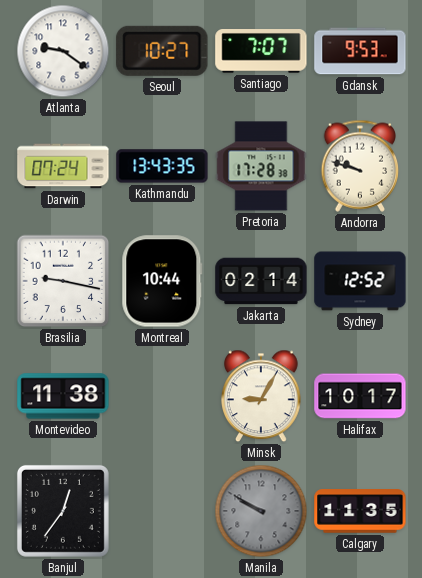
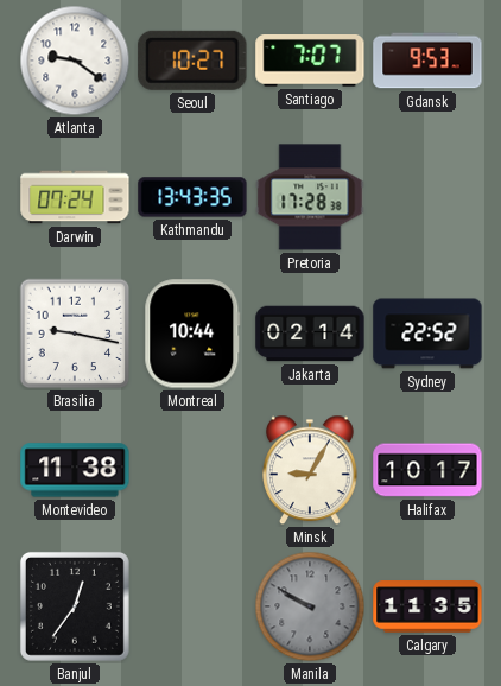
Andorra: 9:48 -> none
Sydney: 12:52 -> 22:52
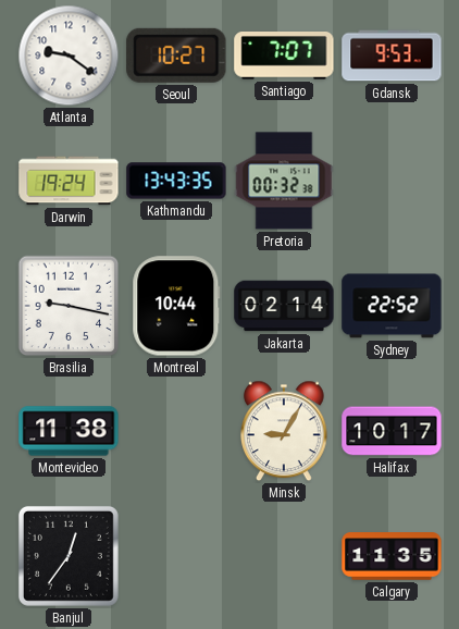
Darwin: 07:24 -> 19:24
Pretoria: 17:28 -> 00:32
Manila: 9:50 -> none
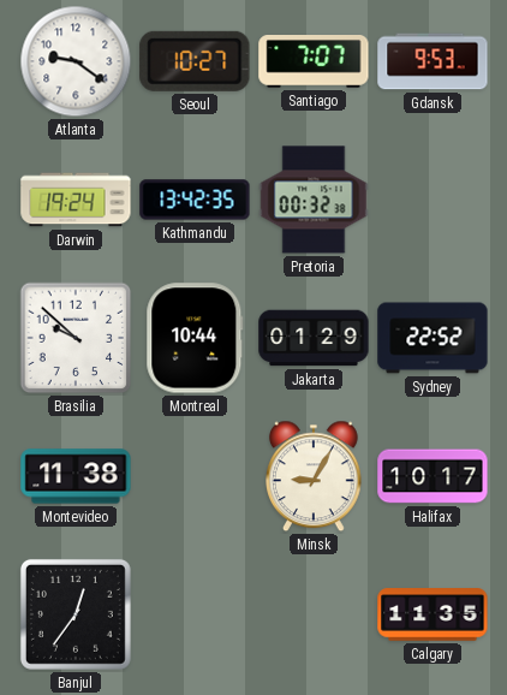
Kathmandu: 13:43 -> 13:42
Brasilia: 9:17 -> 9:52
Jakarta: 02:14 -> 01:29
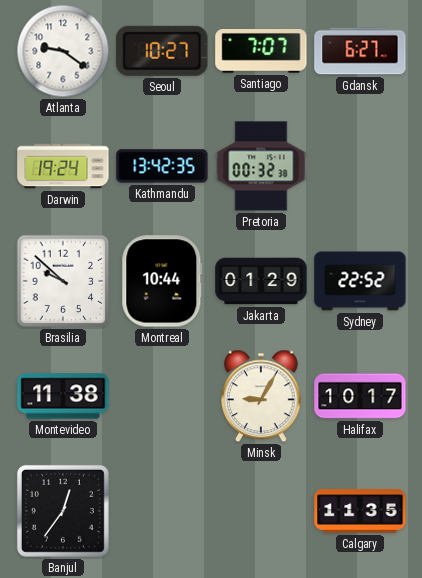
Gdansk: 9:53 -> 6:27
